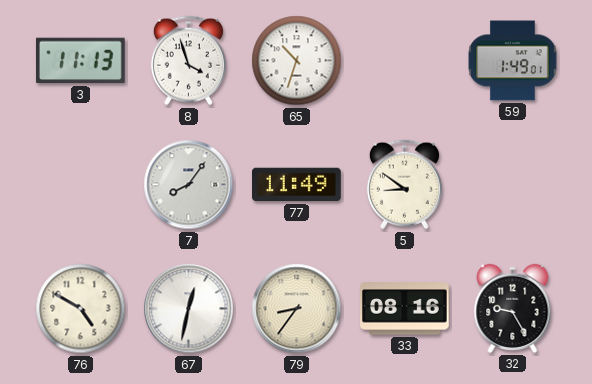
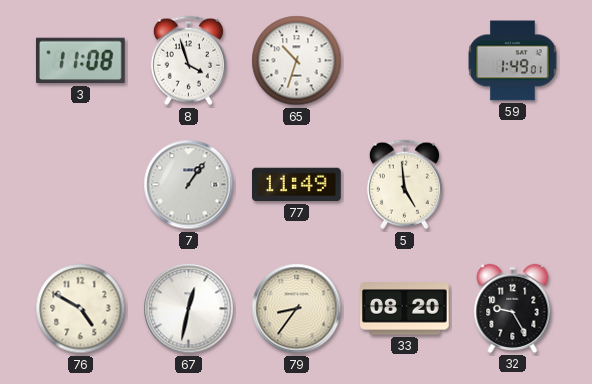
3: 11:13 -> 11:08
7: 8:06 -> 1:06
5: 8:51 -> 4:59
33: 08:16 -> 08:20
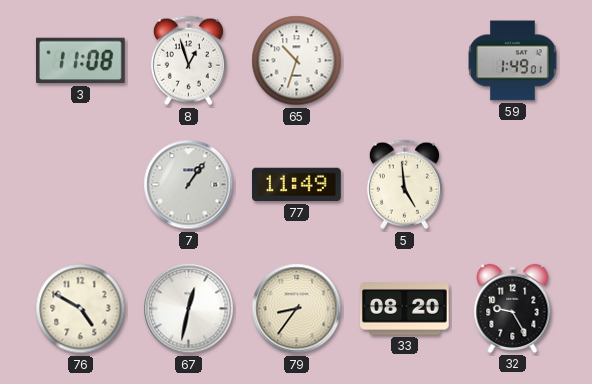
8: 3:57 -> 12:57
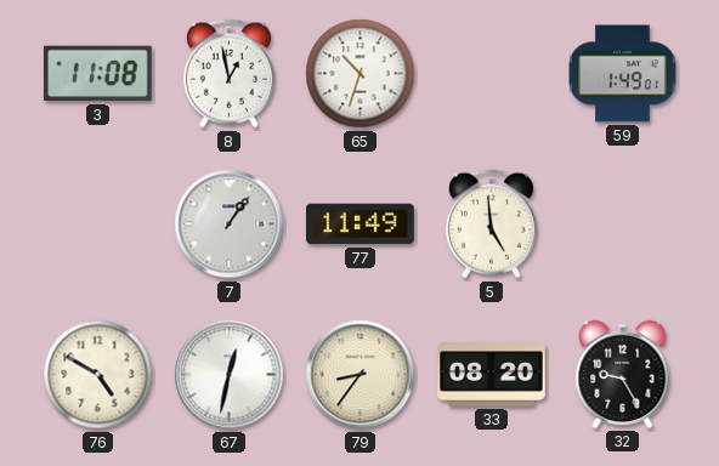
8: 12:57 -> 12:58
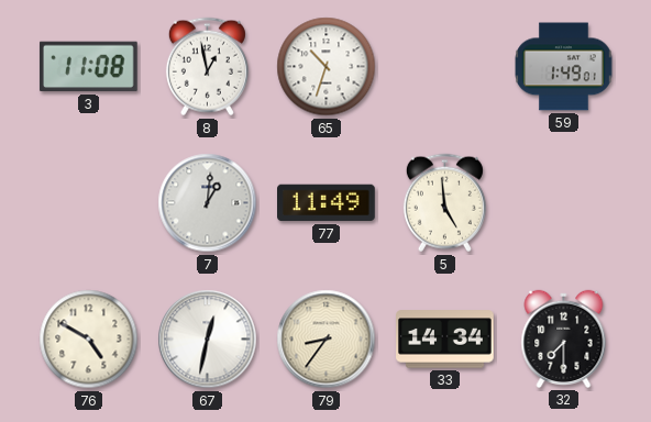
7: 1:06 -> 1:01
33: 08:20 -> 14:34
32: 9:25 -> 7:30
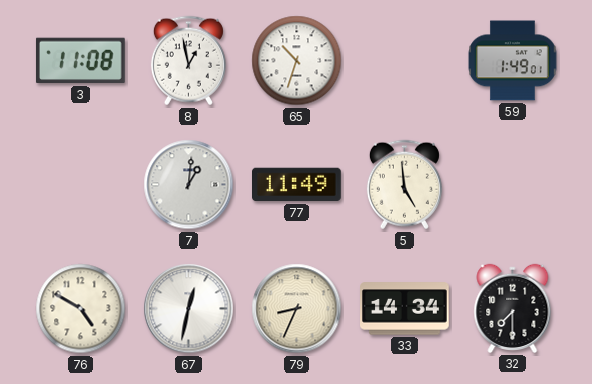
79: 8:36 -> 8:34
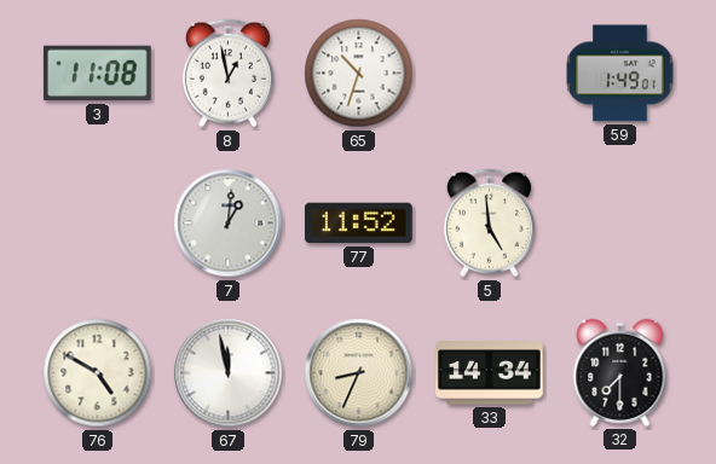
77: 11:49 -> 11:52
67: 12:32 -> 11:58
